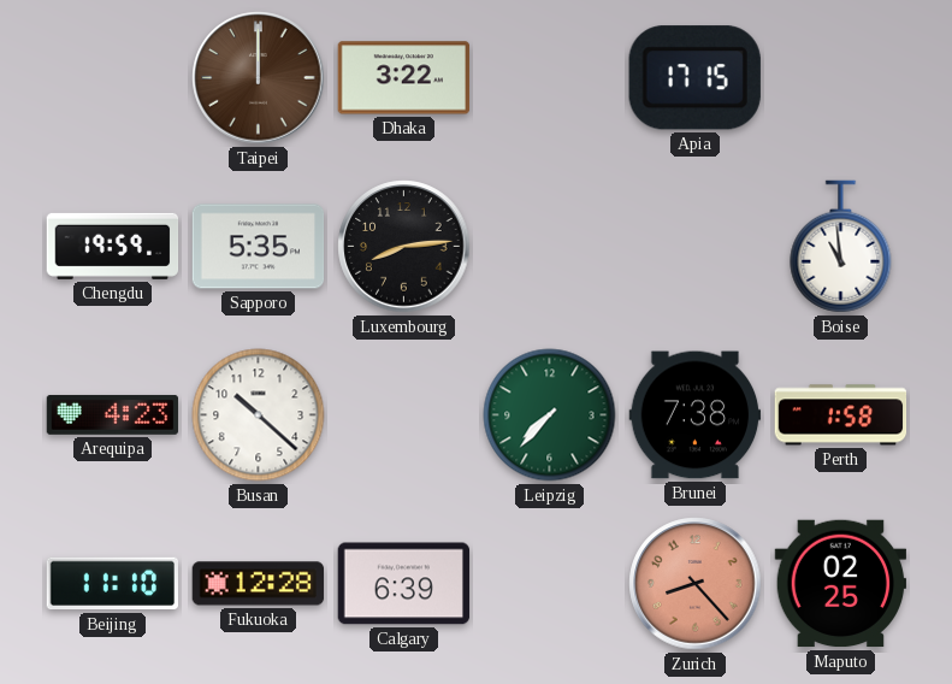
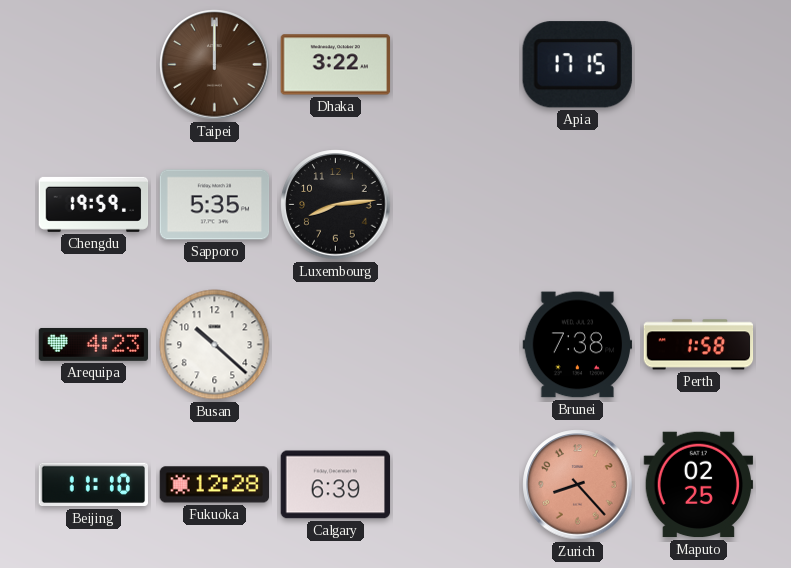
Boise: 10:59 -> none
Leipzig: 7:37 -> none
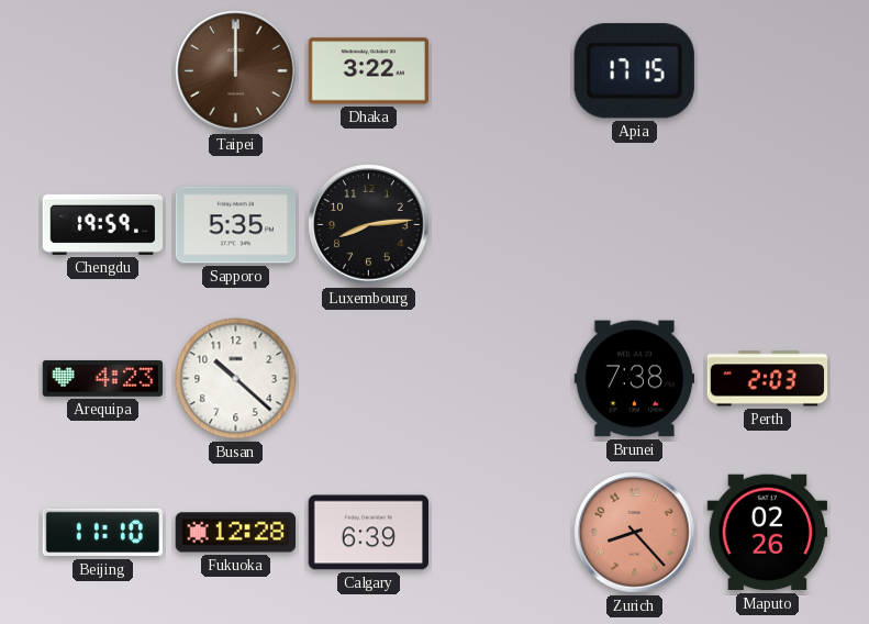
Perth: 1:58 -> 2:03
Maputo: 02:25 -> 02:26
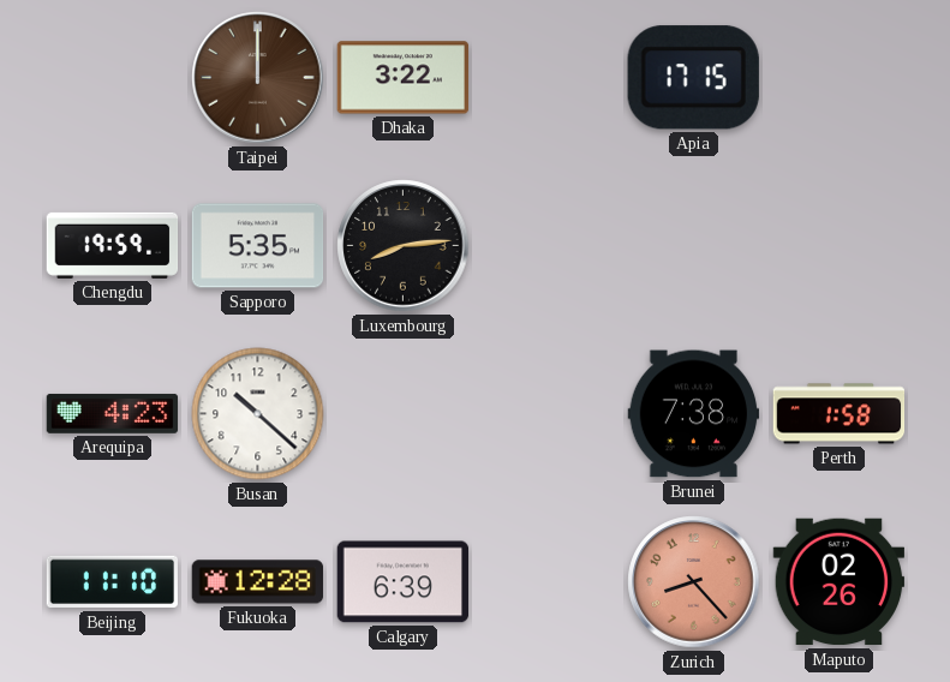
Perth: 2:03 -> 1:58
